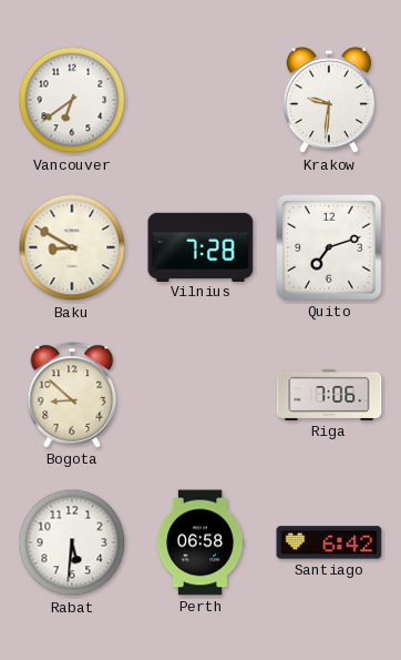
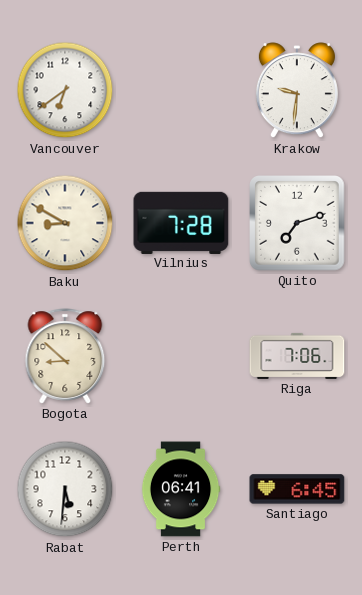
Perth: 06:58 -> 06:41
Santiago: 6:42 -> 6:45
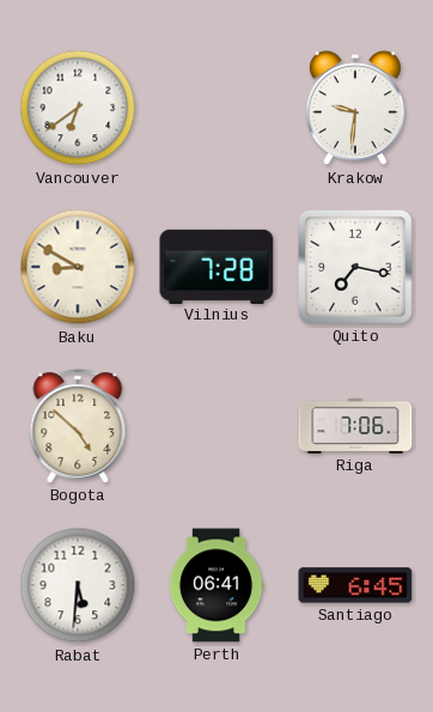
Quito: 7:12 -> 7:17
Bogota: 8:52 -> 4:52
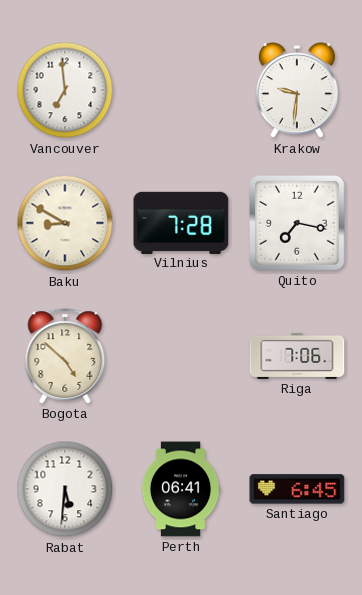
Vancouver: 6:39 -> 6:59
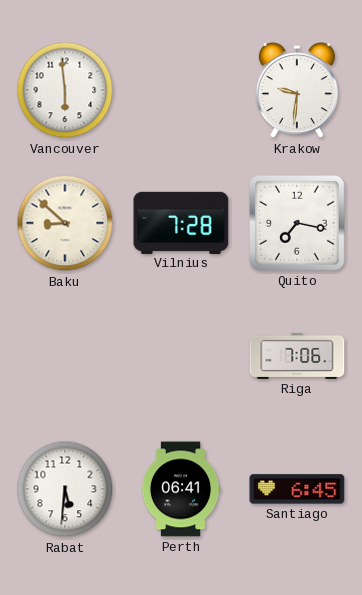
Vancouver: 6:59 -> 5:59
Baku: 8:50 -> 8:52
Bogota: 4:52 -> none
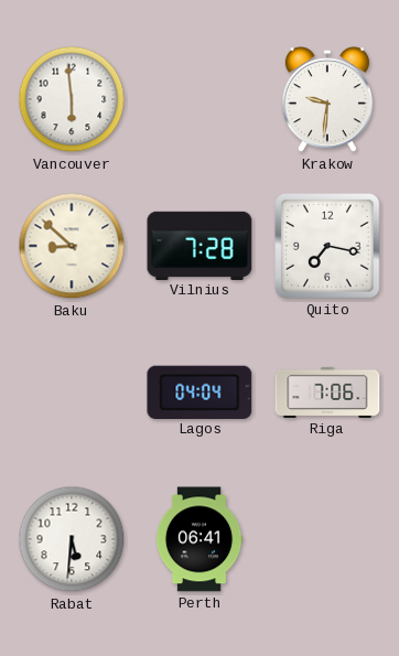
Lagos: none -> 04:04
Santiago: 6:45 -> none
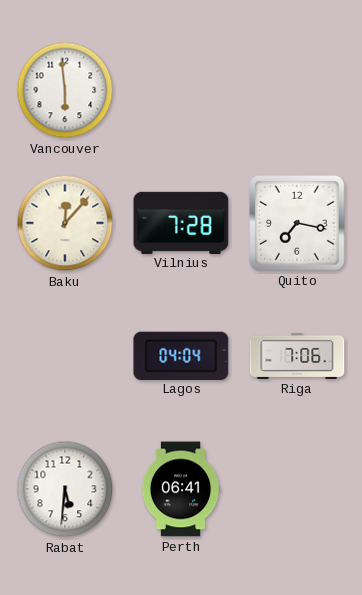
Krakow: 9:31 -> none
Baku: 8:52 -> 12:07
